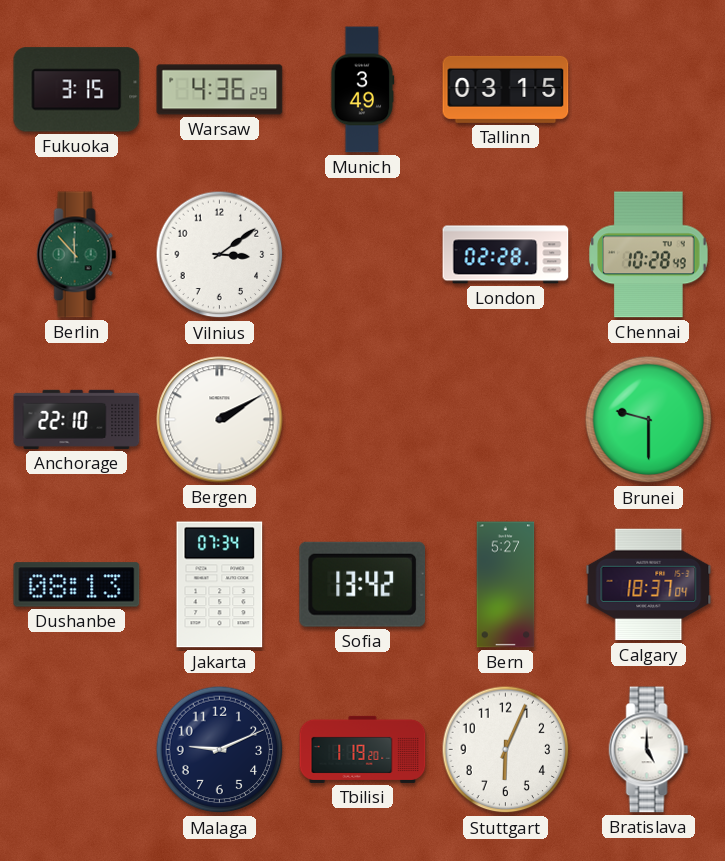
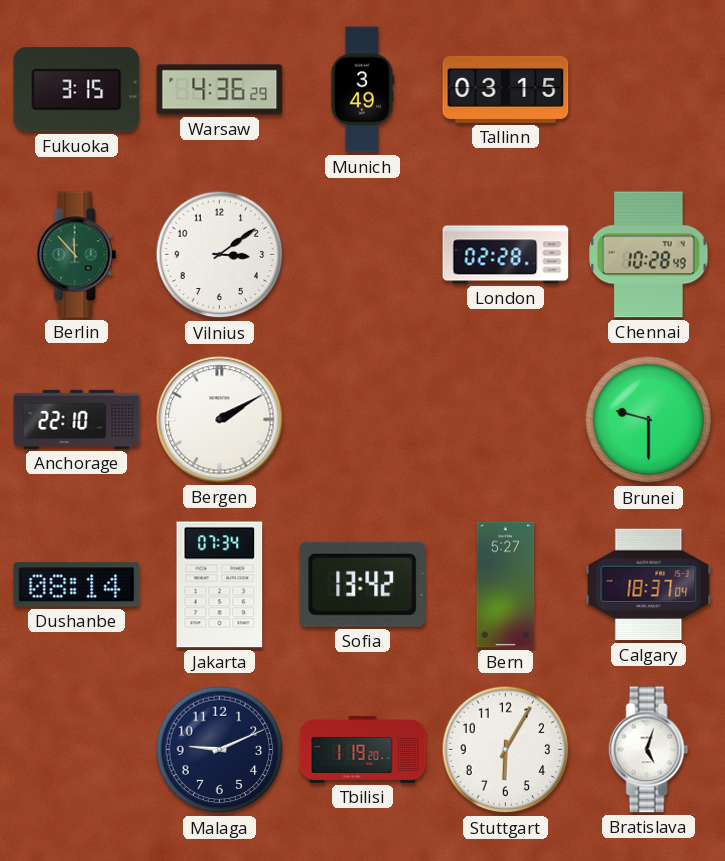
Dushanbe: 08:13 -> 08:14
Stuttgart: 6:04 -> 6:05
Bratislava: 5:00 -> 5:03
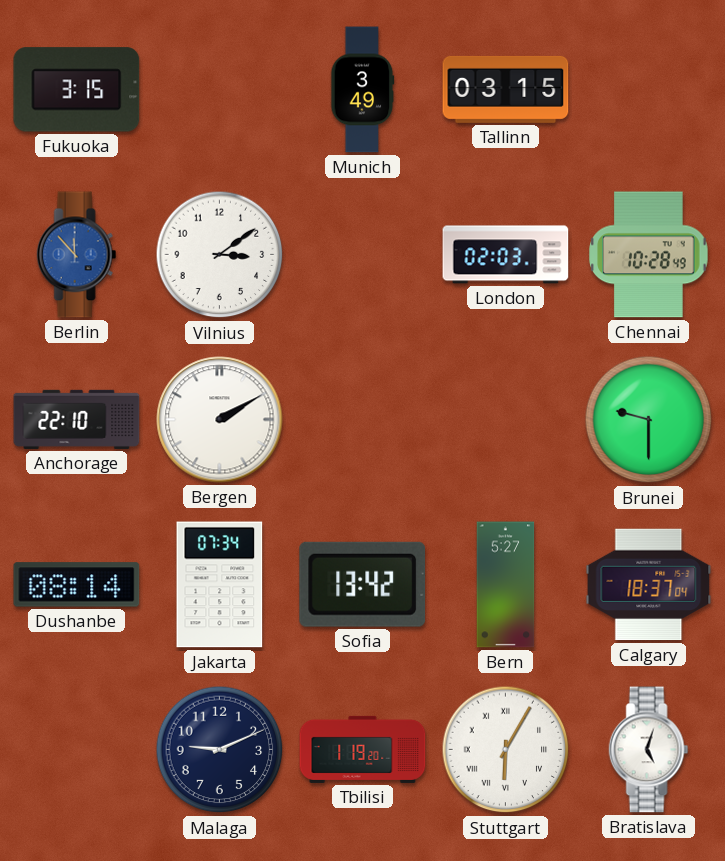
Warsaw: 4:36 -> none
Berlin dial: green -> blue
London: 02:28 -> 02:03
Stuttgart numerals: Arabic -> Roman
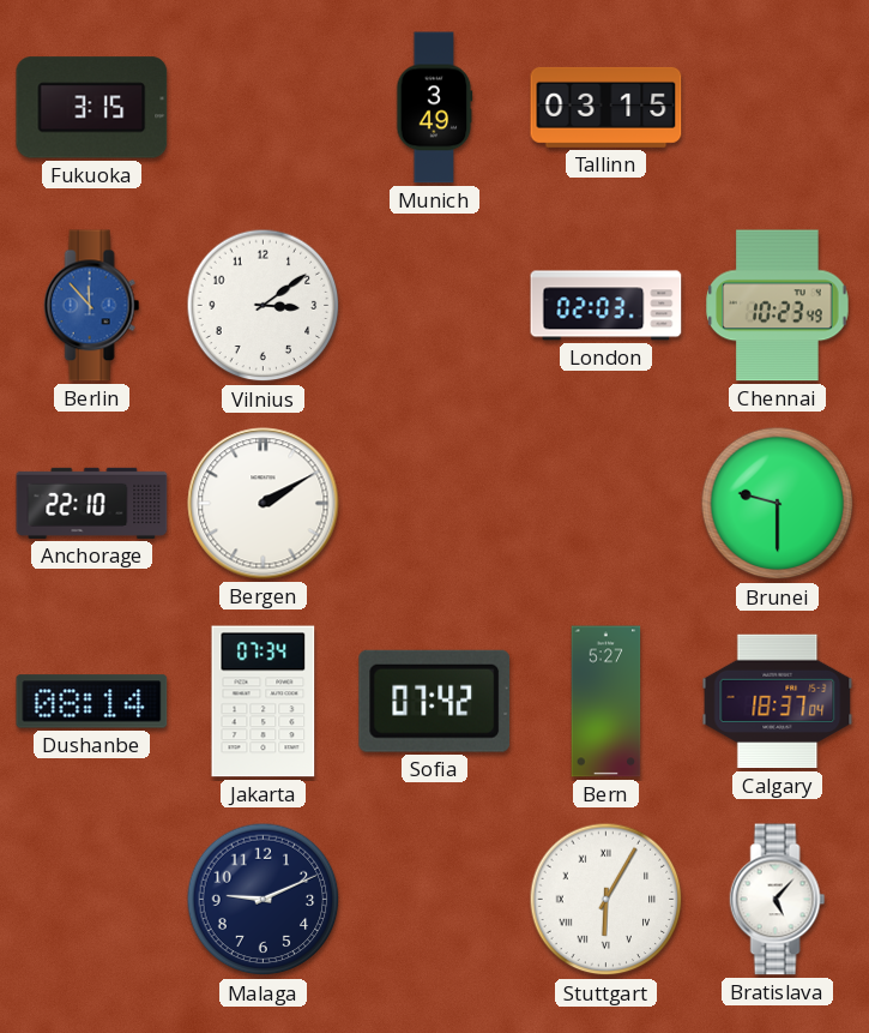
Chennai: 10:28 -> 10:23
Sofia: 13:42 -> 07:42
Tbilisi: 1:19 -> none
Bratislava: 5:03 -> 5:07
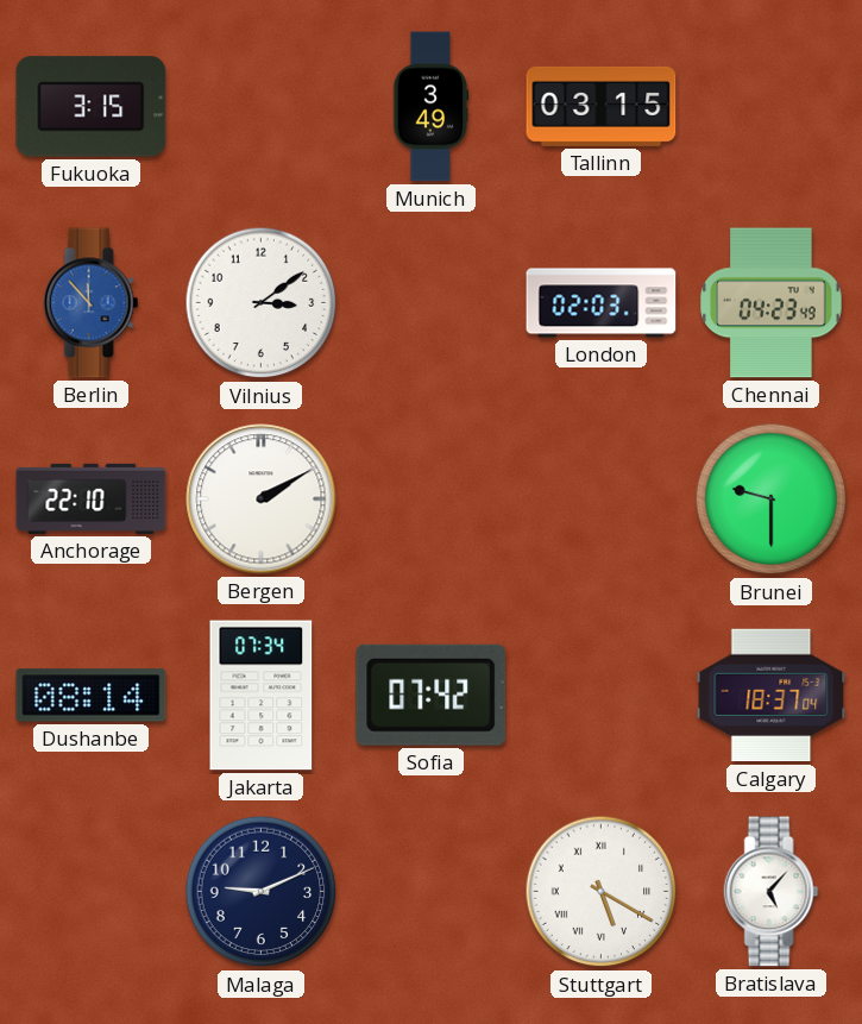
Chennai: 10:23 -> 04:23
Bern: 5:27 -> none
Stuttgart: 6:05 -> 5:20
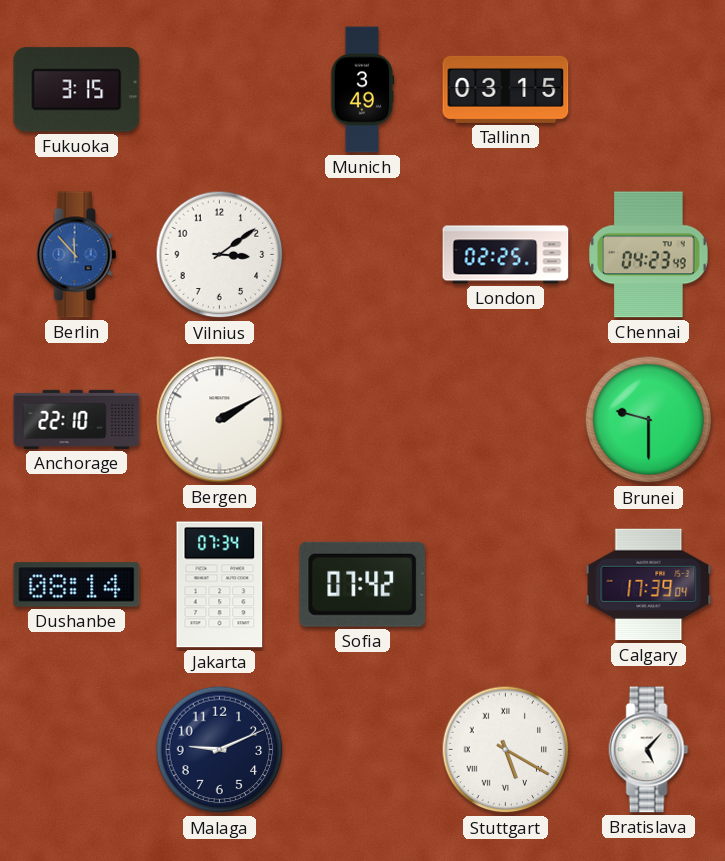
London: 02:03 -> 02:25
Calgary: 18:37 -> 17:39
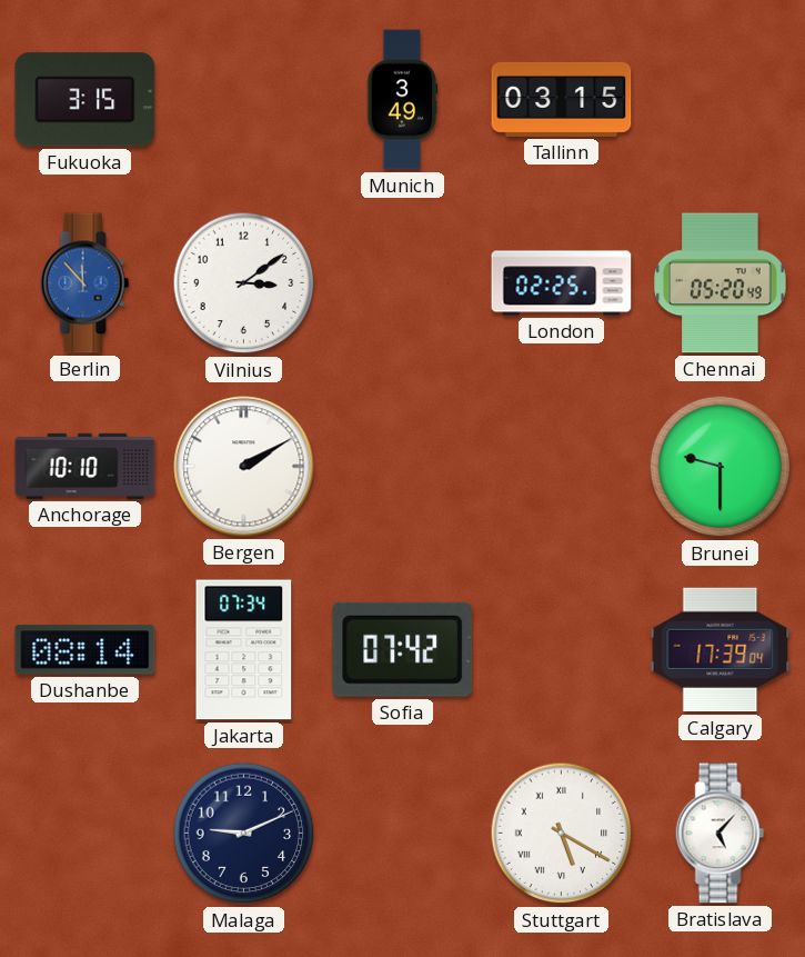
Chennai: 04:23 -> 05:20
Anchorage: 22:10 -> 10:10
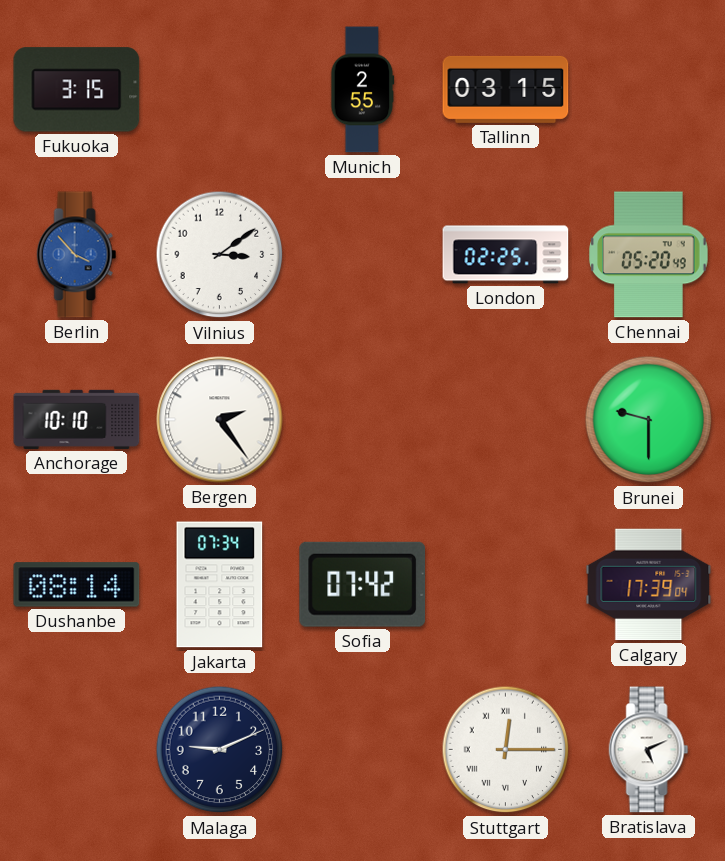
Munich: 3:49 -> 2:55
Berlin: 11:53 -> 3:53
Bergen: 2:10 -> 2:24
Stuttgart: 5:20 -> 12:15
Bratislava: 5:07 -> 5:11
